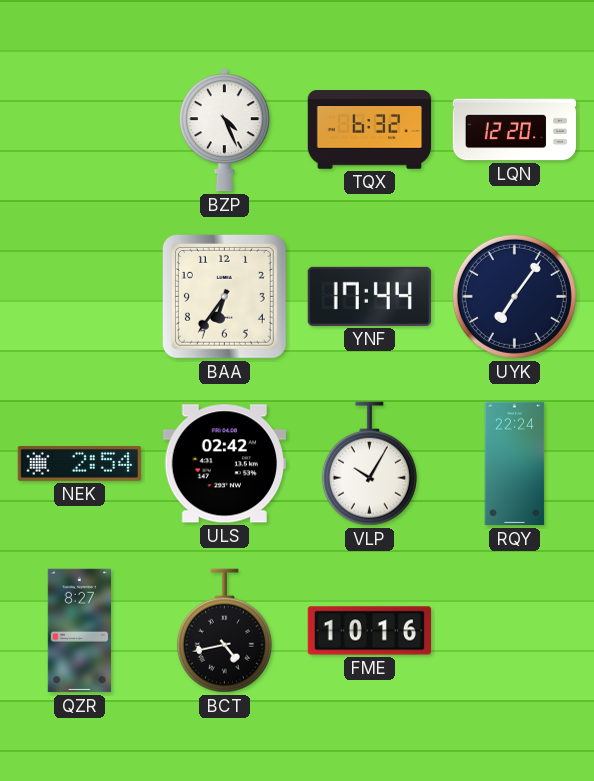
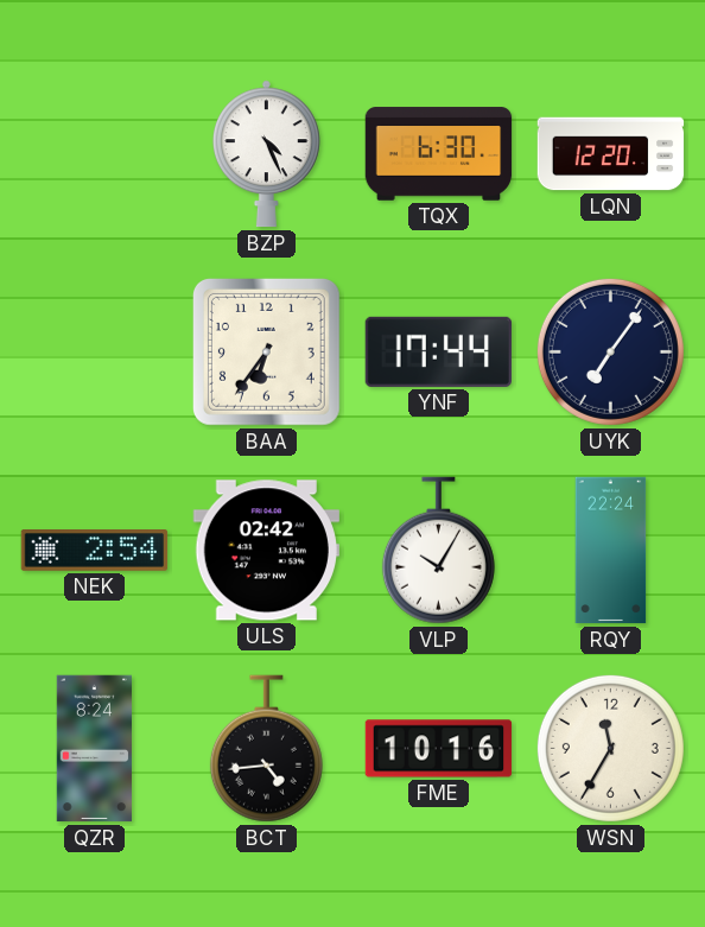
TQX: 6:32 -> 6:30
QZR: 8:27 -> 8:24
BCT: 4:43 -> 4:44
WSN: none -> 11:35
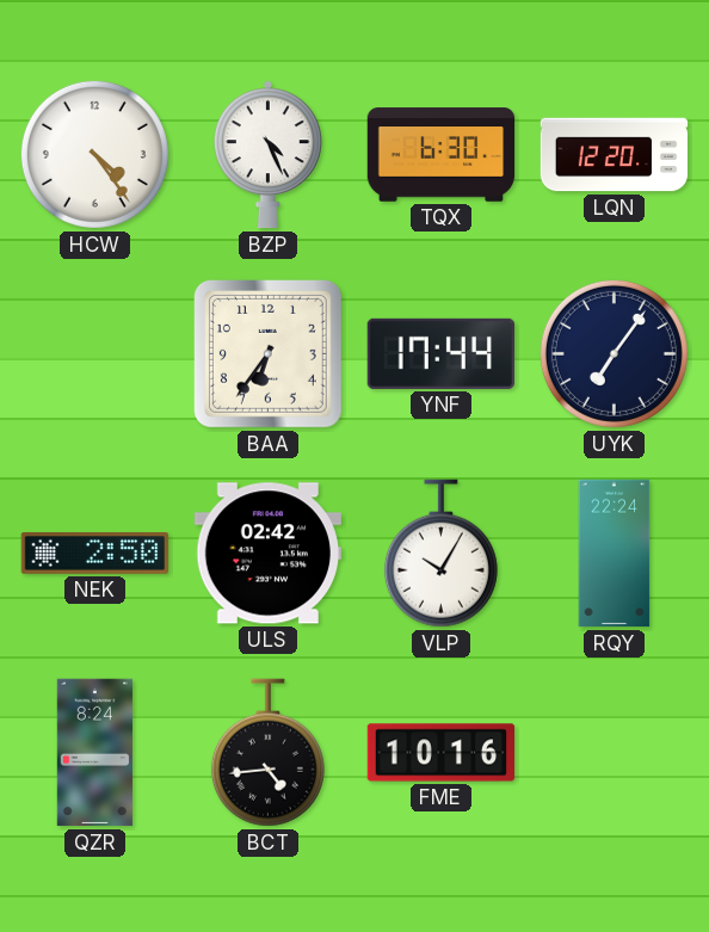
HCW: none -> 4:24
NEK: 2:54 -> 2:50
WSN: 11:35 -> none
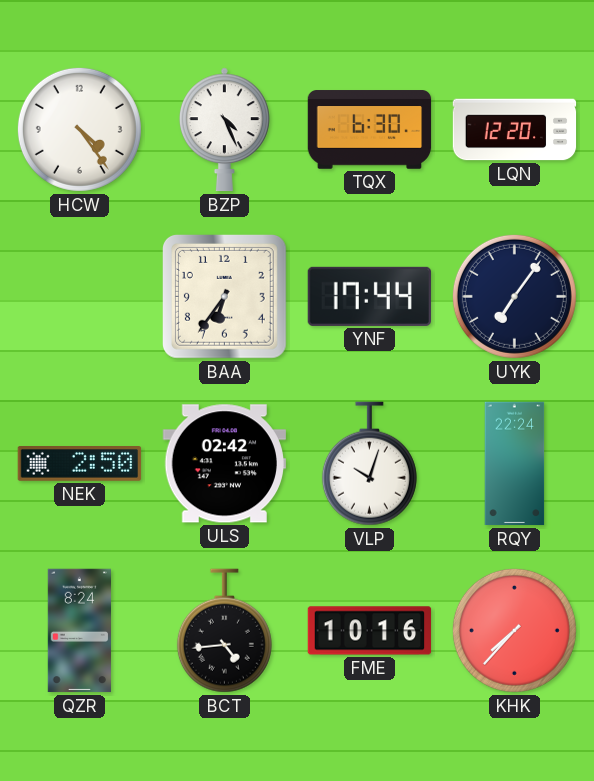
VLP: 10:05 -> 10:03
KHK: none -> 7:37
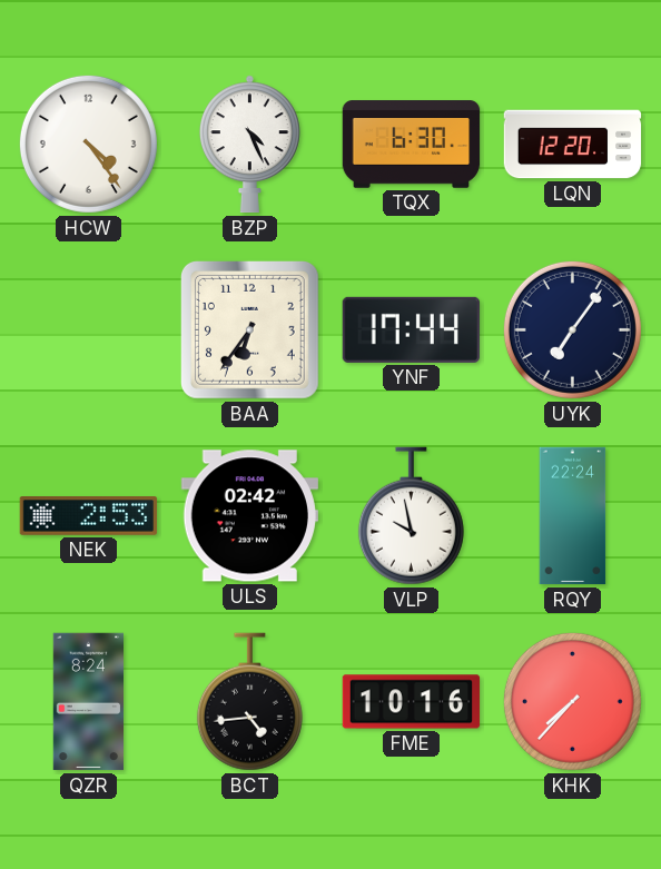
NEK: 2:50 -> 2:53
VLP: 10:03 -> 9:58
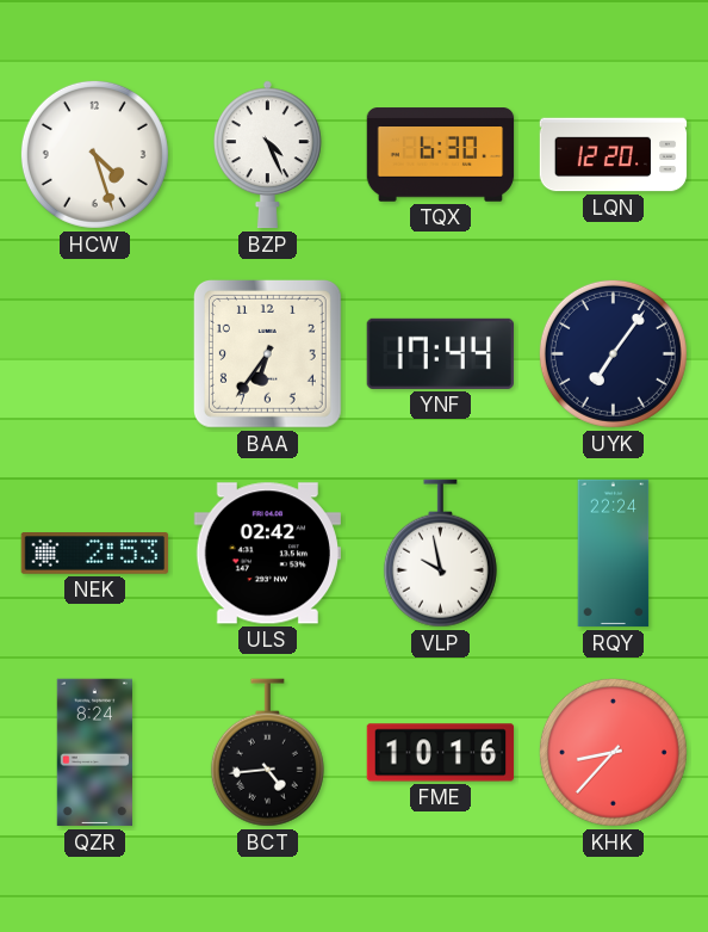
HCW: 4:24 -> 4:27
KHK: 7:37 -> 8:37
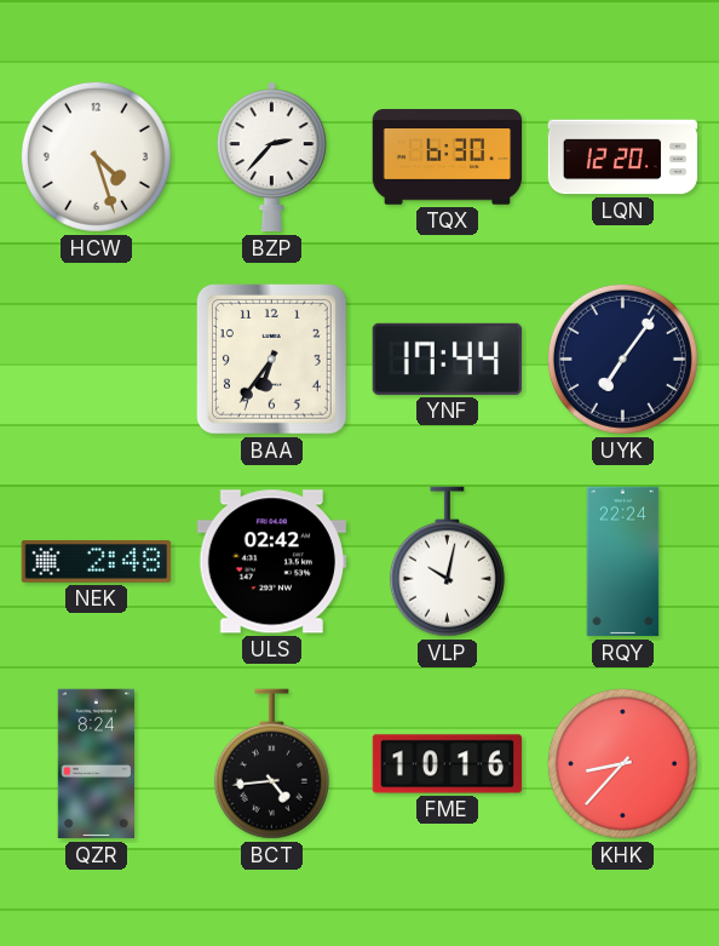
BZP: 4:26 -> 2:37
NEK: 2:53 -> 2:48
VLP: 9:58 -> 10:02
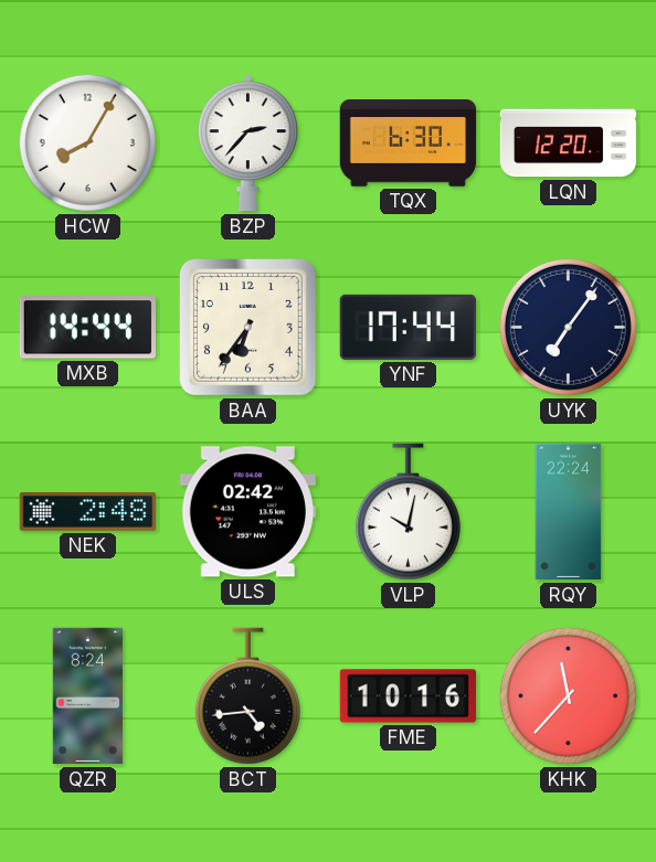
HCW: 4:27 -> 8:05
MXB: none -> 14:44
KHK: 8:37 -> 11:37
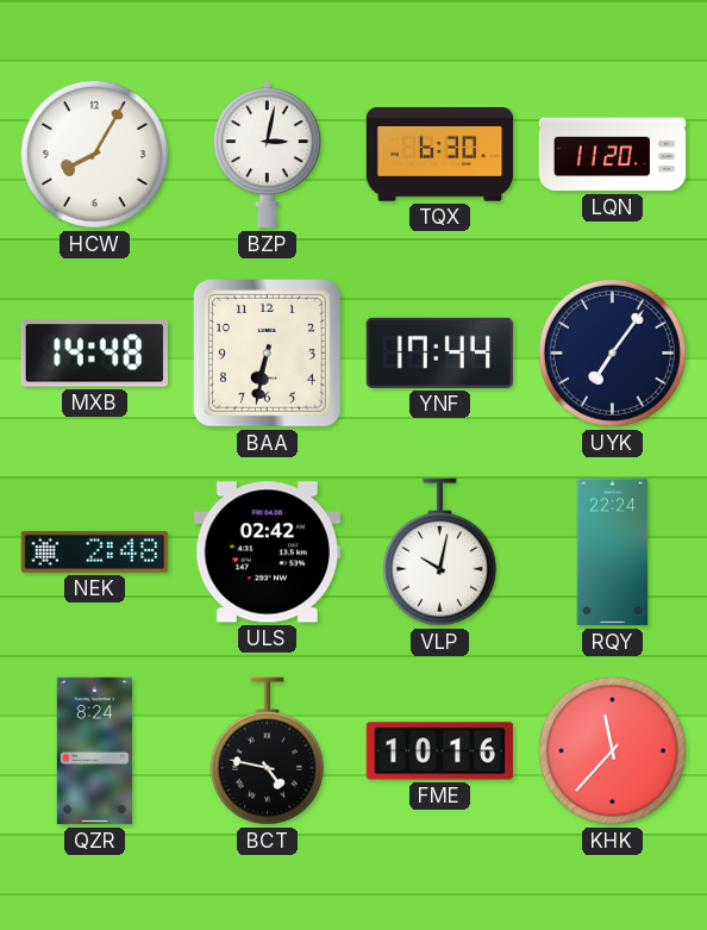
BZP: 2:37 -> 3:02
LQN: 12:20 -> 11:20
MXB: 14:44 -> 14:48
BAA: 6:36 -> 6:32
BCT: 4:44 -> 4:47
